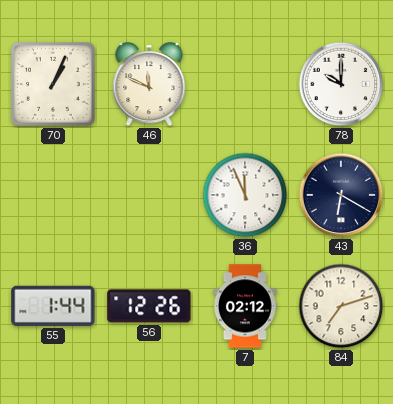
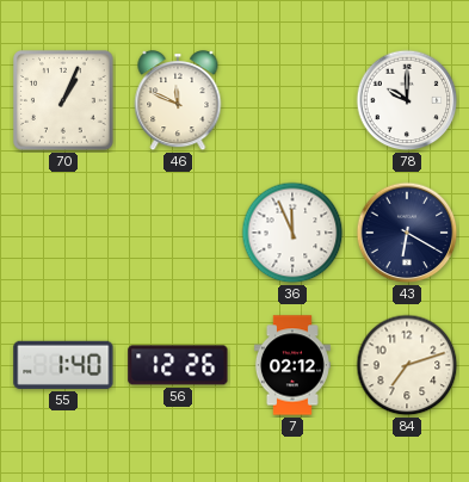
55: 1:44 -> 1:40
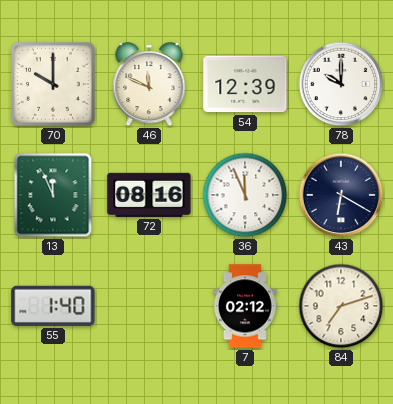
70: 1:04 -> 10:00
54: none -> 12:39
13: none -> 11:56
72: none -> 08:16
56: 12:26 -> none
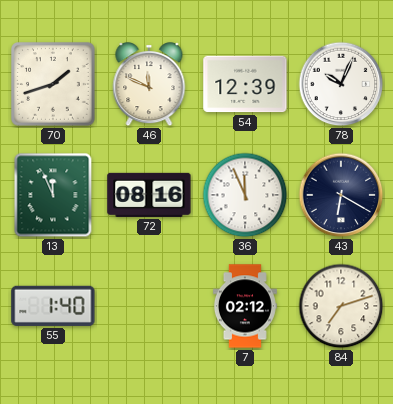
70: 10:00 -> 1:42
78: 10:00 -> 10:04
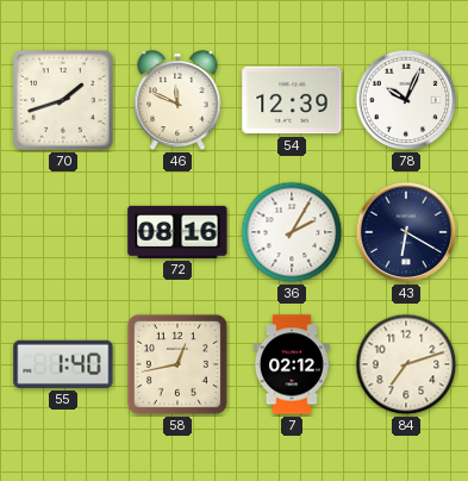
13: 11:56 -> none
36: 11:56 -> 2:05
58: none -> 12:43
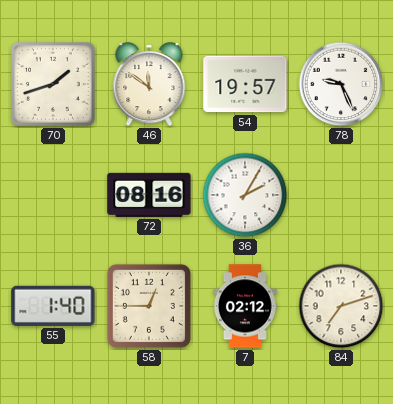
46: 11:49 -> 11:51
54: 12:39 -> 19:57
78: 10:04 -> 9:26
43: 6:20 -> none
58: 12:43 -> 12:45
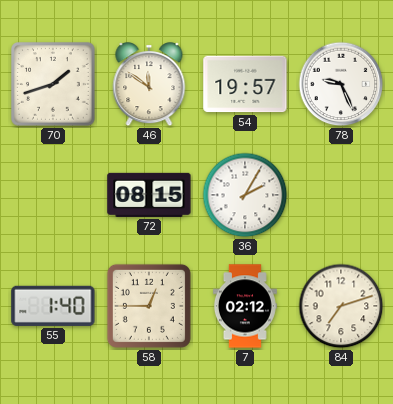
72: 08:16 -> 08:15
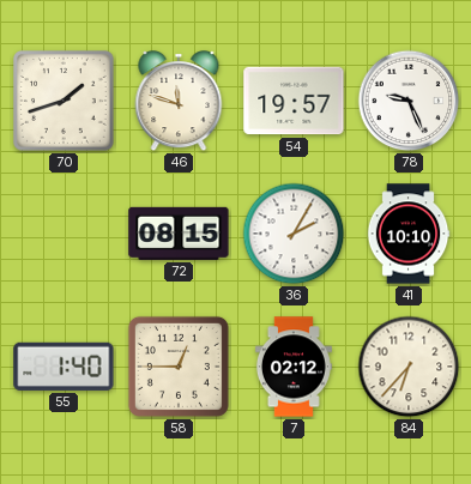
46: 11:51 -> 11:48
41: none -> 10:10
84: 7:12 -> 6:37
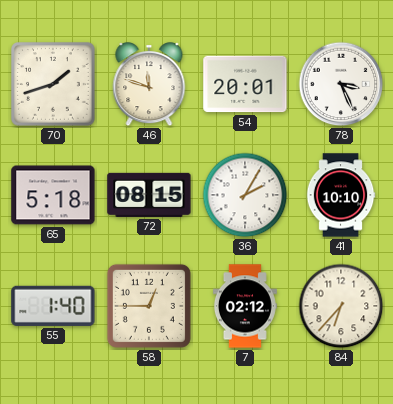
54: 19:57 -> 20:01
78: 9:26 -> 3:26
65: none -> 5:18
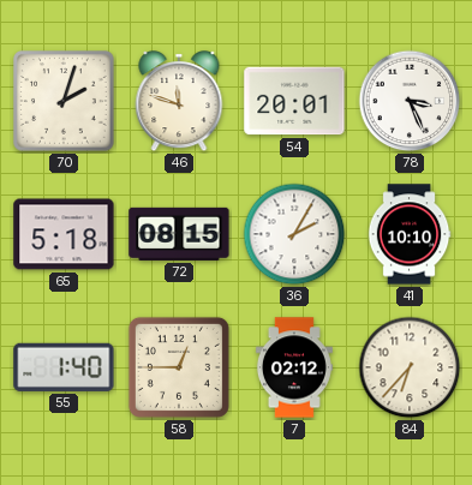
70: 1:42 -> 2:03
